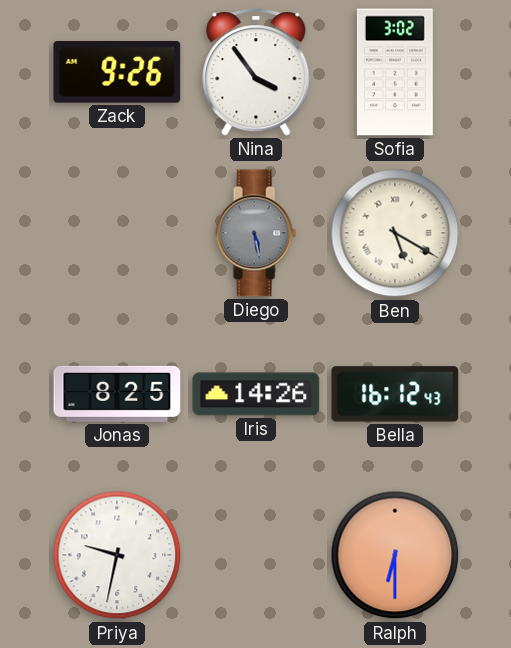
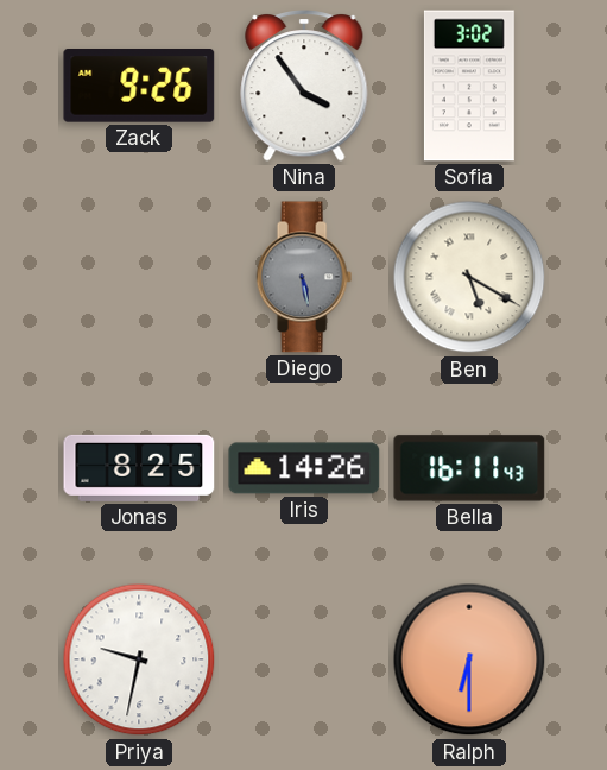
Bella: 16:12 -> 16:11
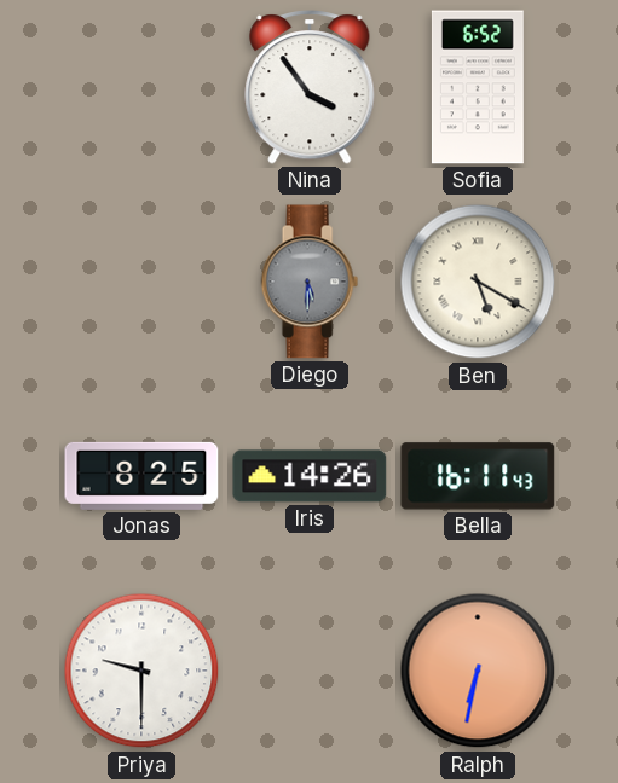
Zack: 9:26 -> none
Sofia: 3:02 -> 6:52
Diego: 5:28 -> 5:30
Priya: 9:32 -> 9:30
Ralph: 6:30 -> 6:32
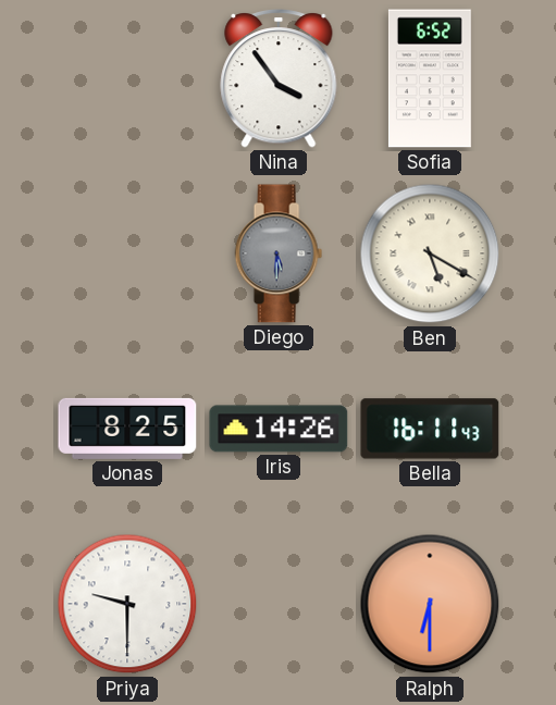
Ralph: 6:32 -> 6:30
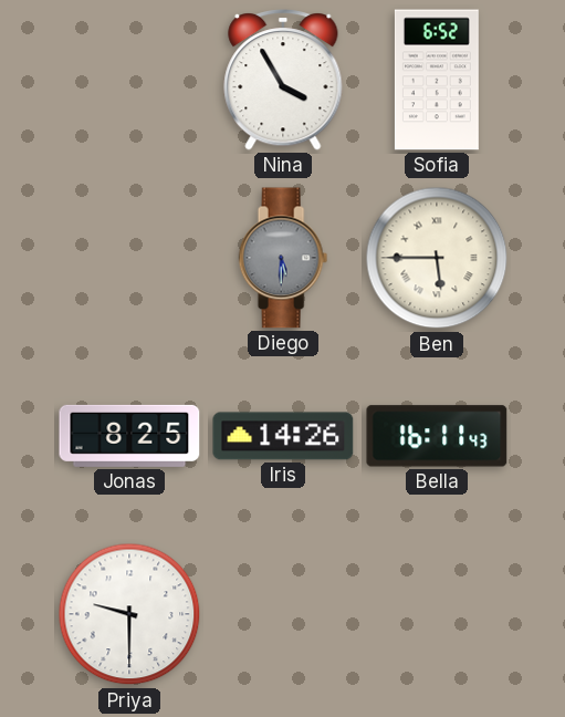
Nina: 3:54 -> 3:55
Ben: 5:20 -> 5:45
Ralph: 6:30 -> none
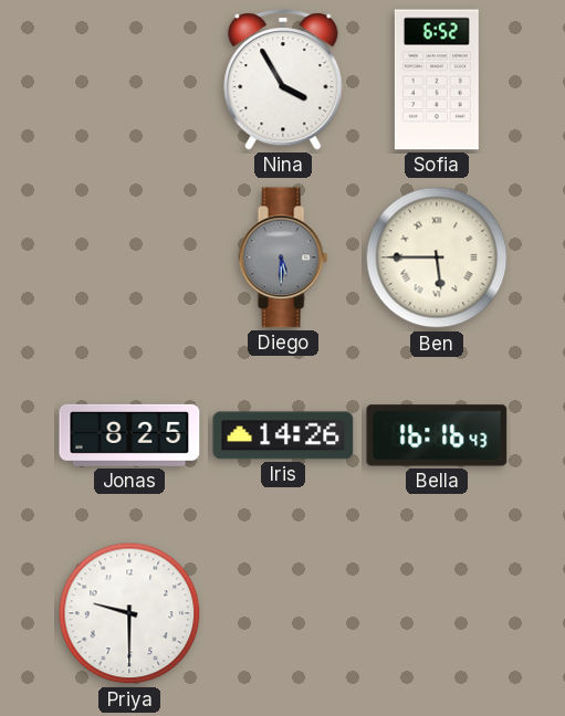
Bella: 16:11 -> 16:16
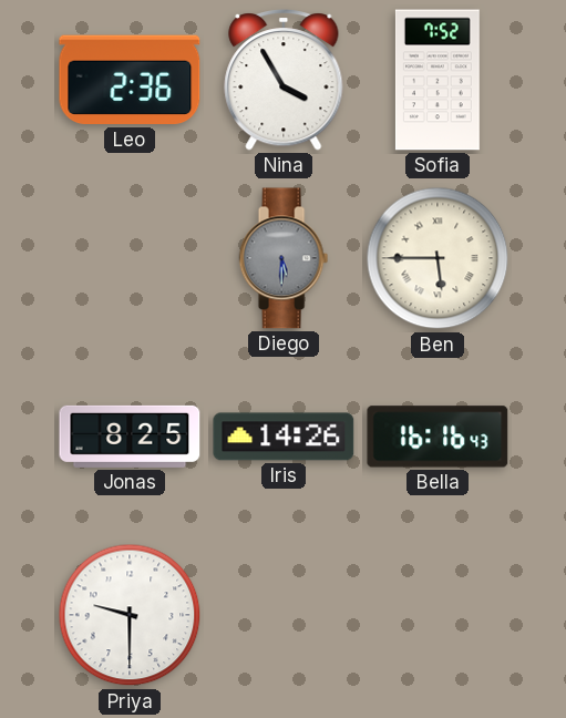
Leo: none -> 2:36
Sofia: 6:52 -> 7:52
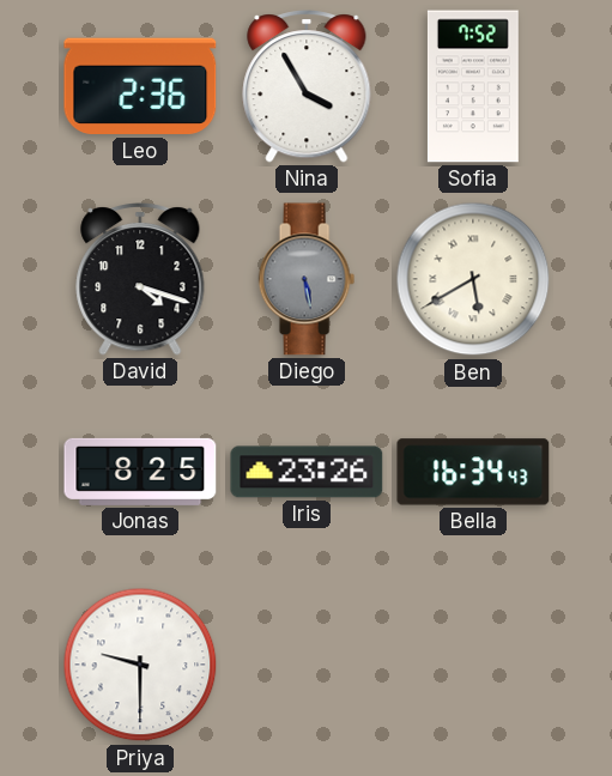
David: none -> 4:18
Diego: 5:30 -> 5:28
Ben: 5:45 -> 5:40
Iris: 14:26 -> 23:26
Bella: 16:16 -> 16:34
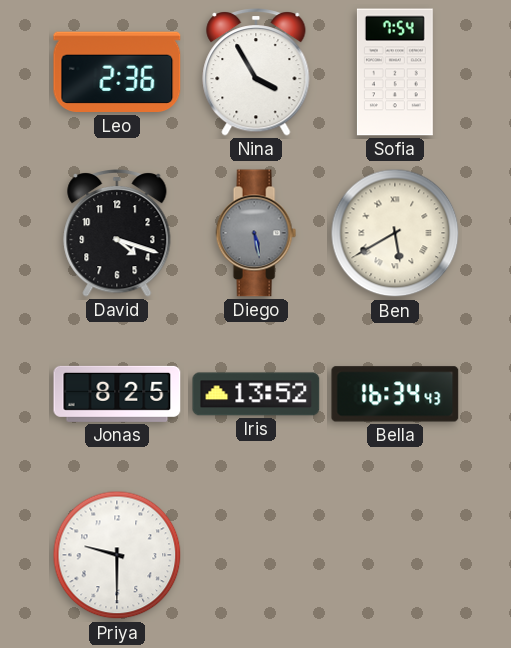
Sofia: 7:52 -> 7:54
Iris: 23:26 -> 13:52
